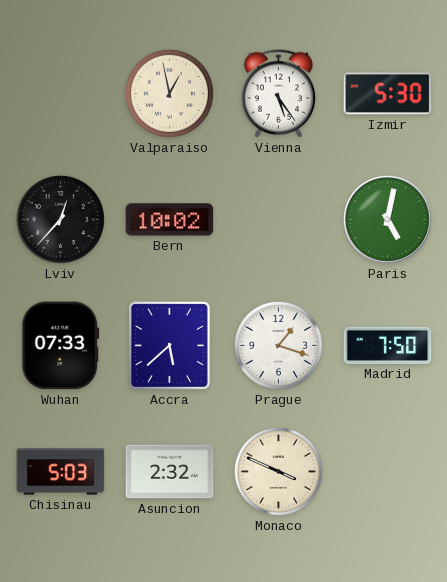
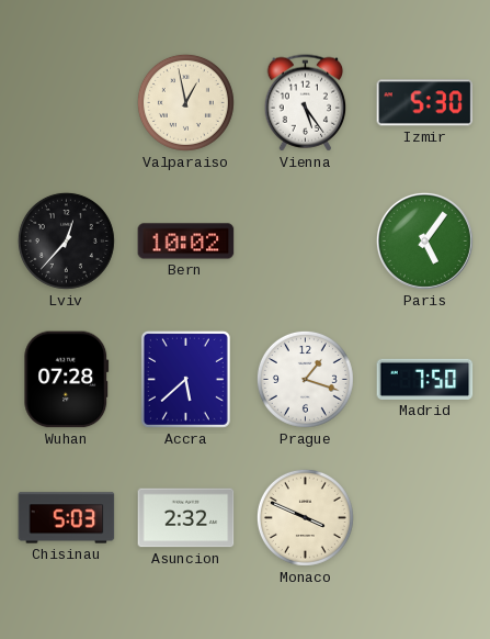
Paris: 5:02 -> 5:06
Wuhan: 07:33 -> 07:28
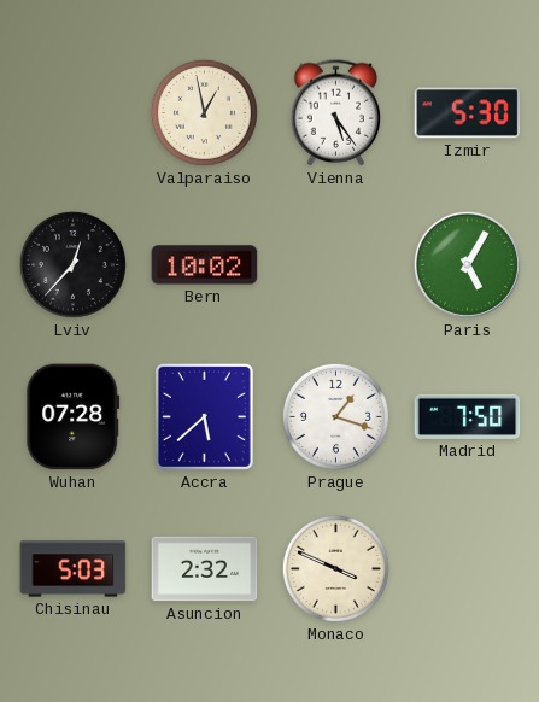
Paris: 5:06 -> 5:05
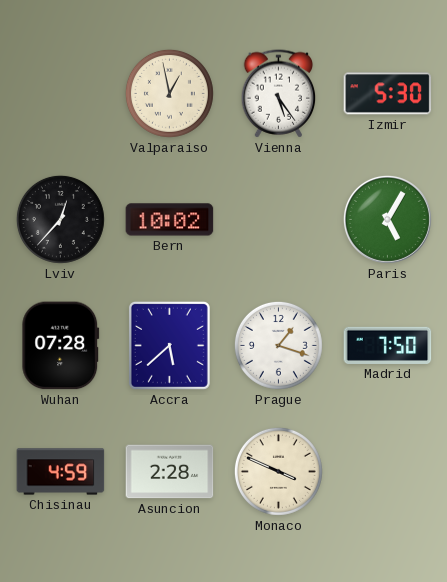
Chisinau: 5:03 -> 4:59
Asuncion: 2:32 -> 2:28
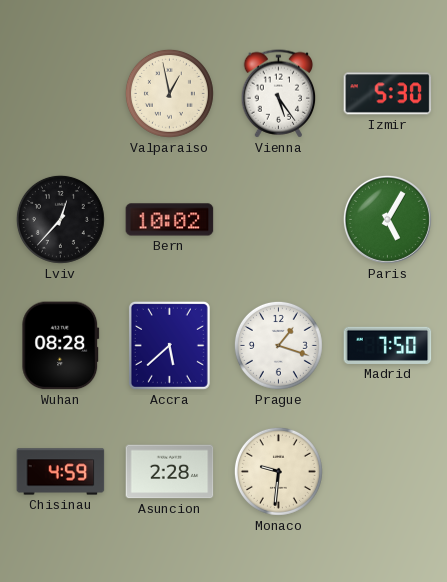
Wuhan: 07:28 -> 08:28
Monaco: 3:49 -> 9:31
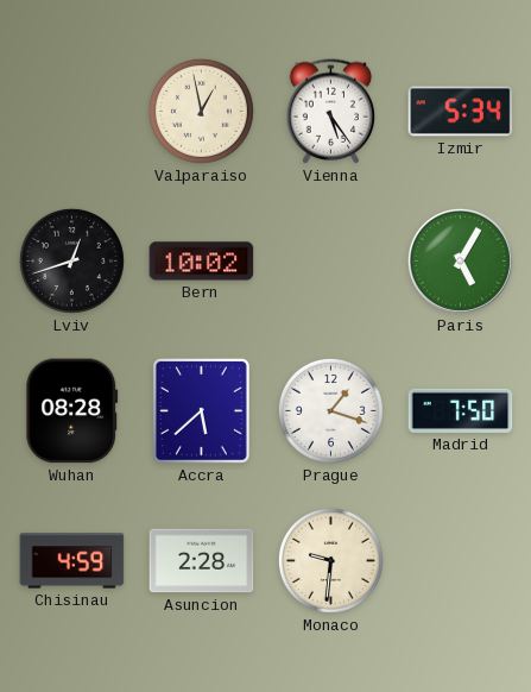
Izmir: 5:30 -> 5:34
Lviv: 12:37 -> 12:42
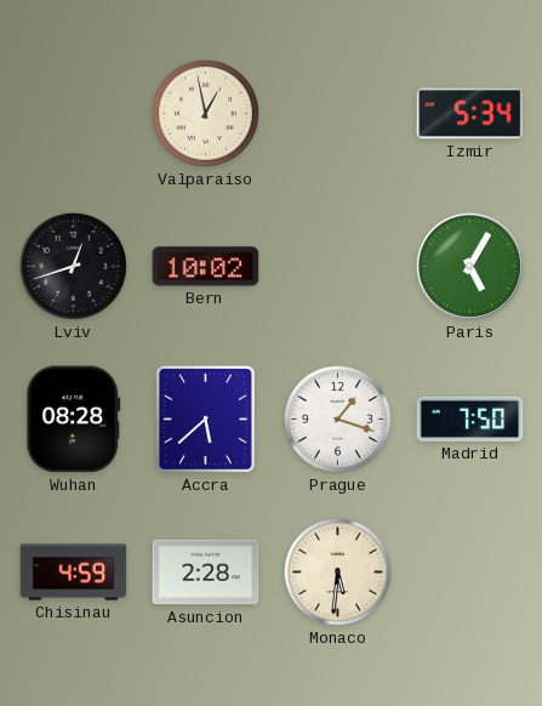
Vienna: 5:24 -> none
Monaco: 9:31 -> 5:31
